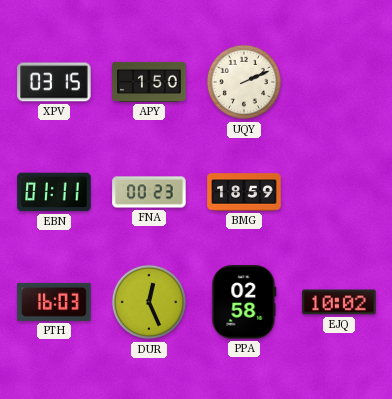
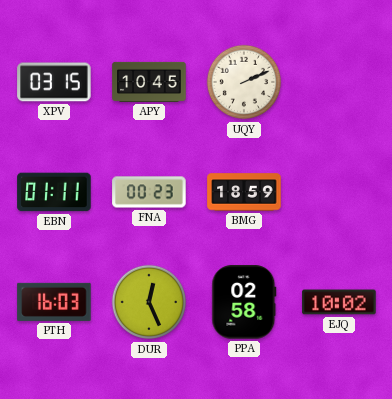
APY: 1:50 -> 10:45
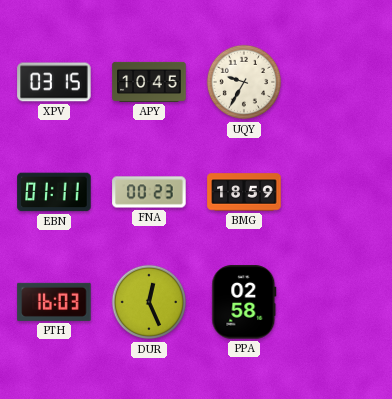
UQY: 2:11 -> 9:35
EJQ: 10:02 -> none
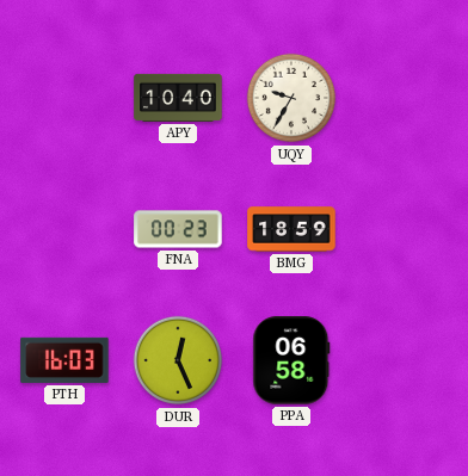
XPV: 03:15 -> none
APY: 10:45 -> 10:40
EBN: 01:11 -> none
PPA: 02:58 -> 06:58
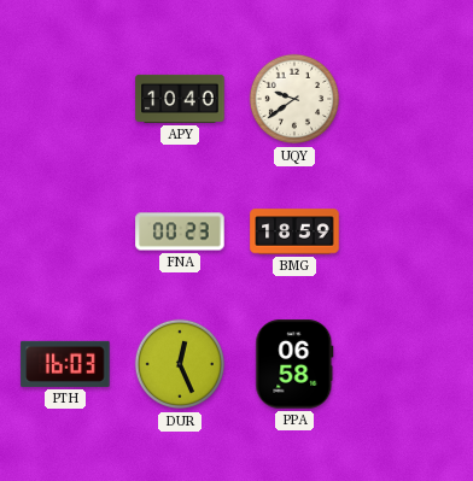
UQY: 9:35 -> 9:39
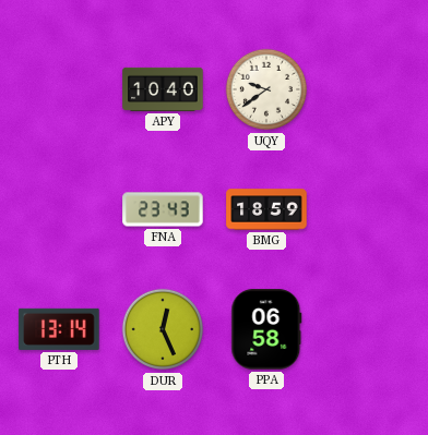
FNA: 00:23 -> 23:43
PTH: 16:03 -> 13:14
